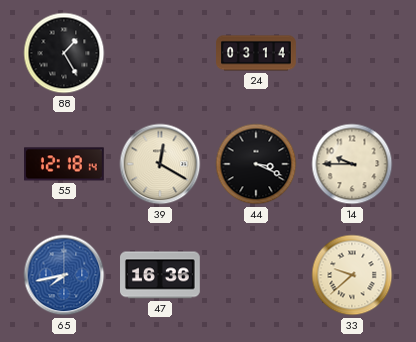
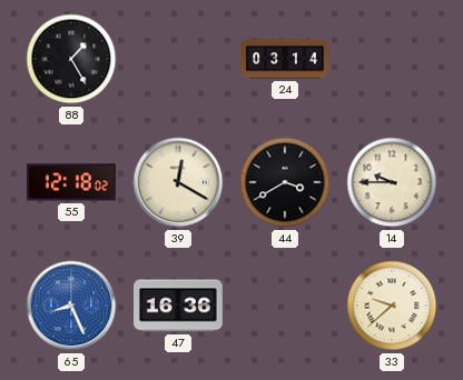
55: 12:18:14 -> 12:18:02
44: 3:19 -> 3:40
65: 7:43 -> 8:26
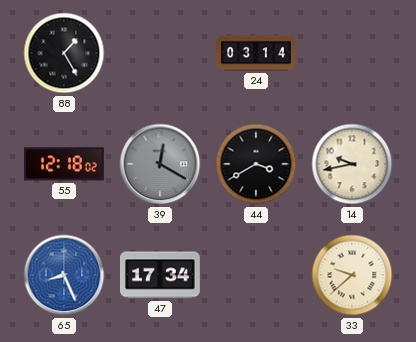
39 dial: cream -> grey
14: 9:45 -> 9:43
47: 16:36 -> 17:34
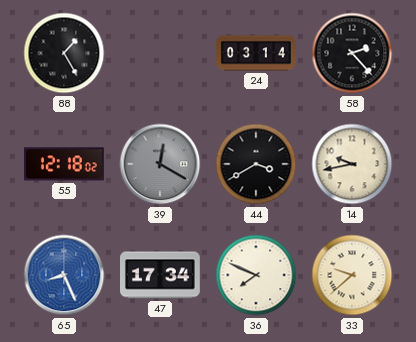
58: none -> 2:23
36: none -> 7:49
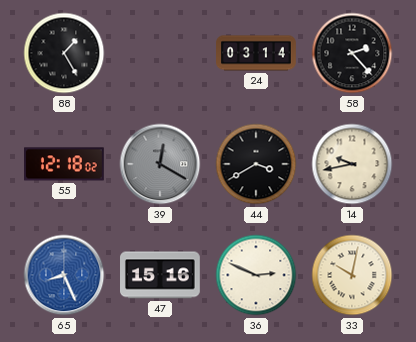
47: 17:34 -> 15:16
36: 7:49 -> 2:49
33: 9:38 -> 10:02
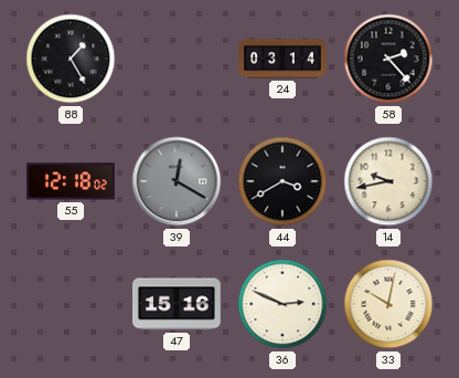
65: 8:26 -> none
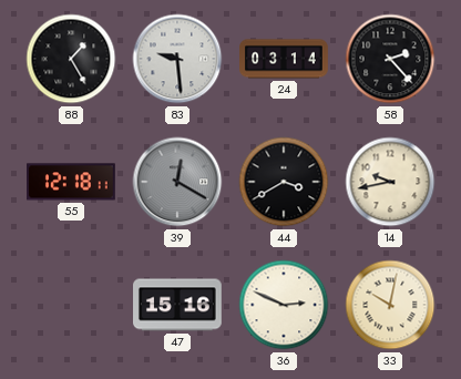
83: none -> 9:29
55: 12:18:02 -> 12:18:11
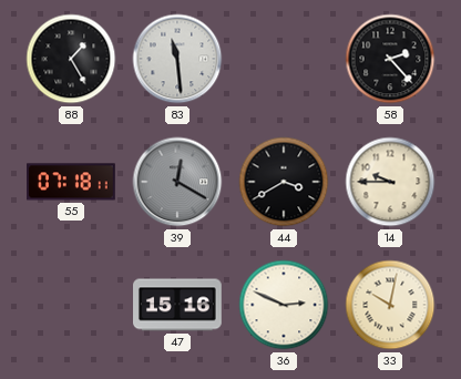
83: 9:29 -> 11:29
24: 03:14 -> none
55: 12:18 -> 07:18
14: 9:43 -> 9:45
